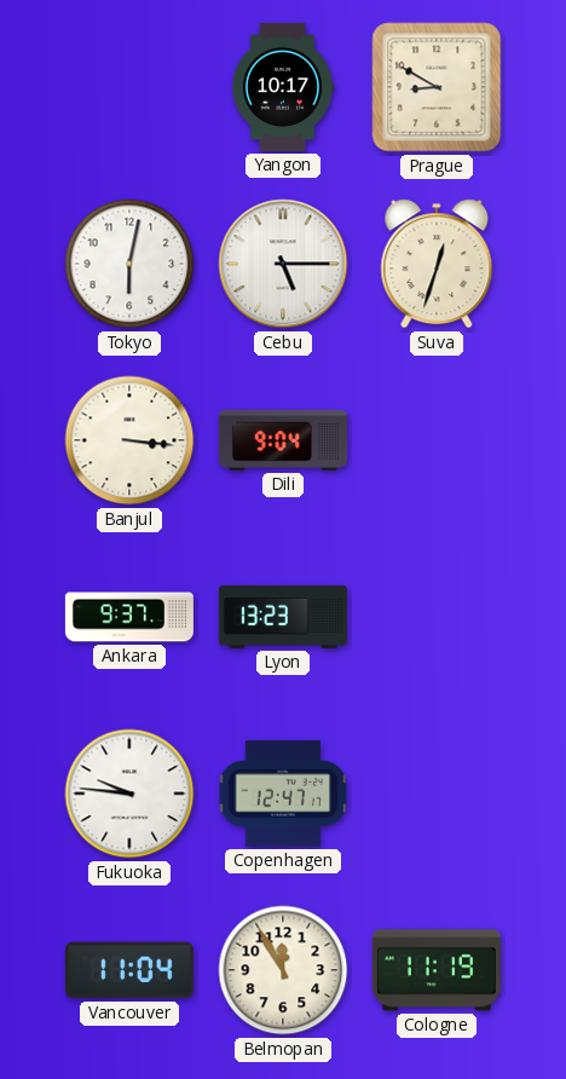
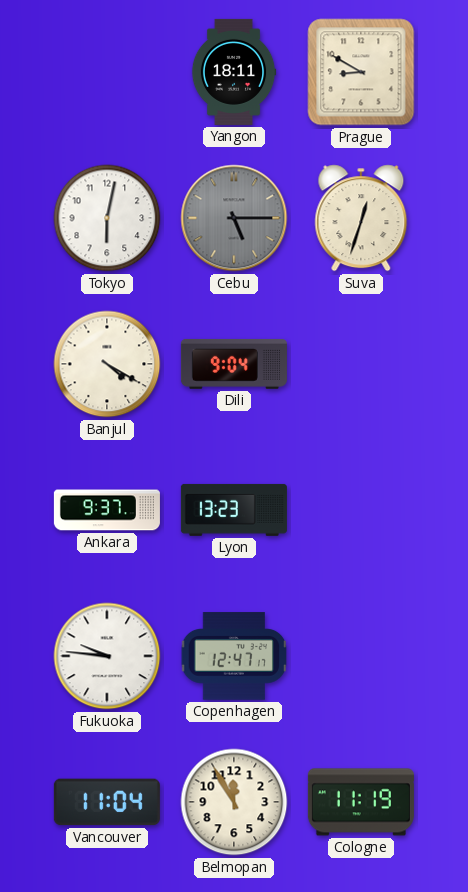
Yangon: 10:17 -> 18:11
Cebu dial: white -> grey
Banjul: 3:16 -> 4:20
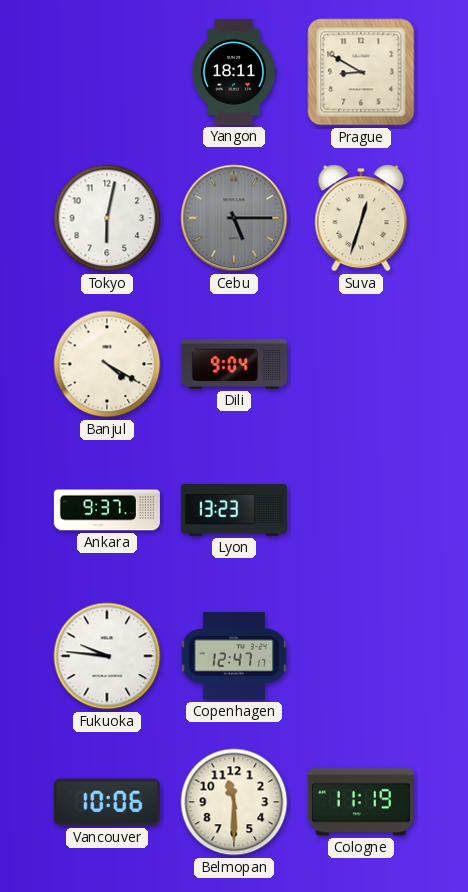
Vancouver: 11:04 -> 10:06
Belmopan: 11:55 -> 11:30
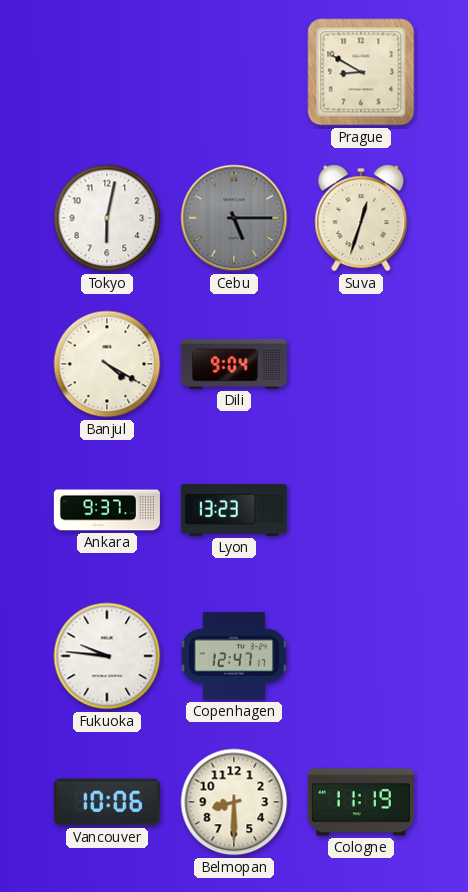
Yangon: 18:11 -> none
Belmopan: 11:30 -> 8:30
